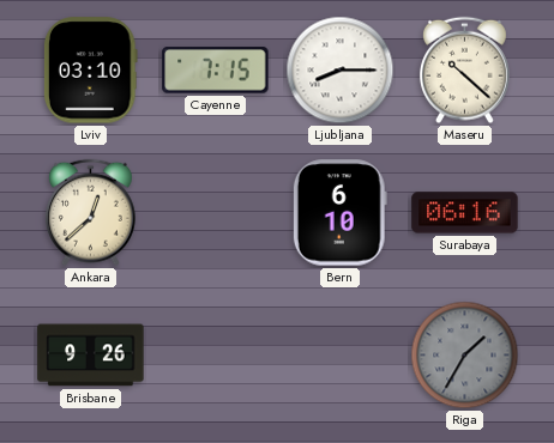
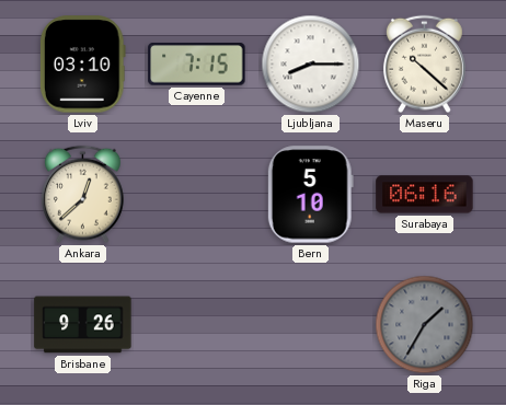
Bern: 6:10 -> 5:10
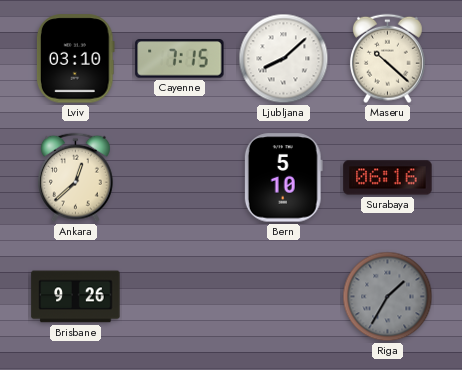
Ljubljana: 8:15 -> 8:08
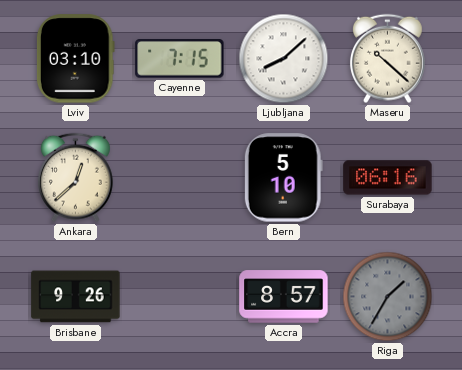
Accra: none -> 8:57
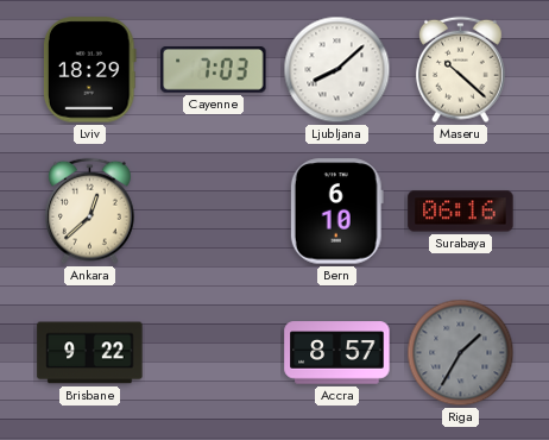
Lviv: 03:10 -> 18:29
Cayenne: 7:15 -> 7:03
Bern: 5:10 -> 6:10
Brisbane: 9:26 -> 9:22
